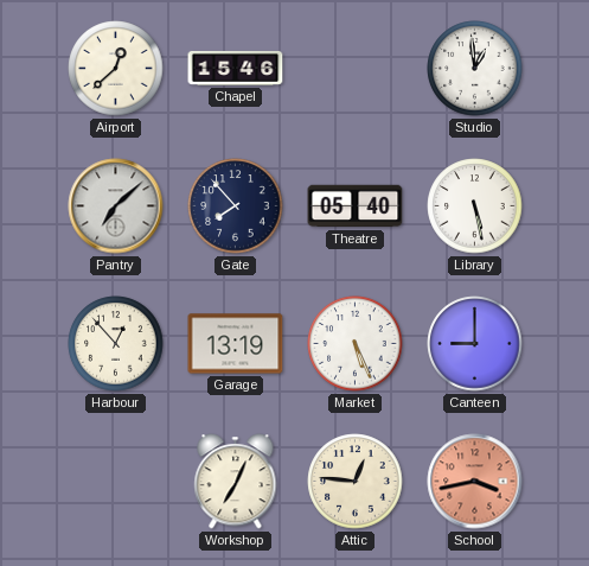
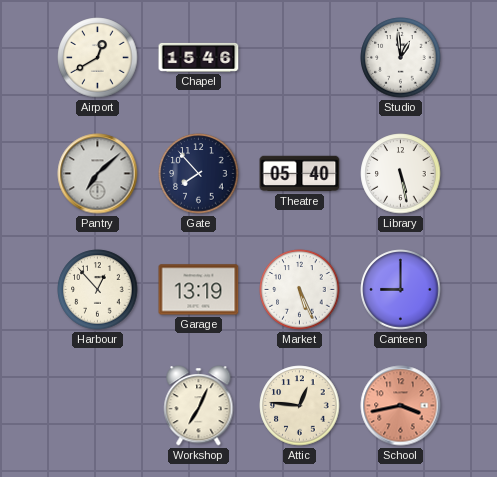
Airport: 12:38 -> 12:40
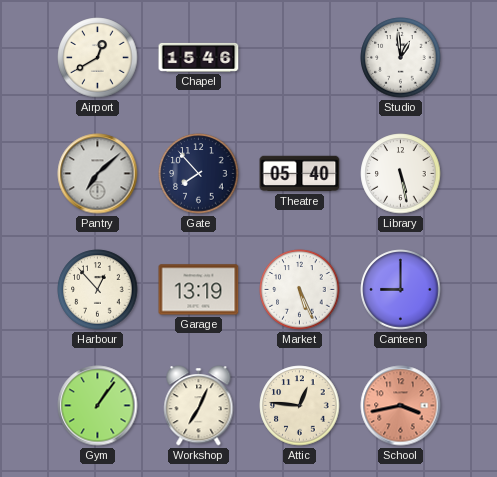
Gym: none -> 1:06
